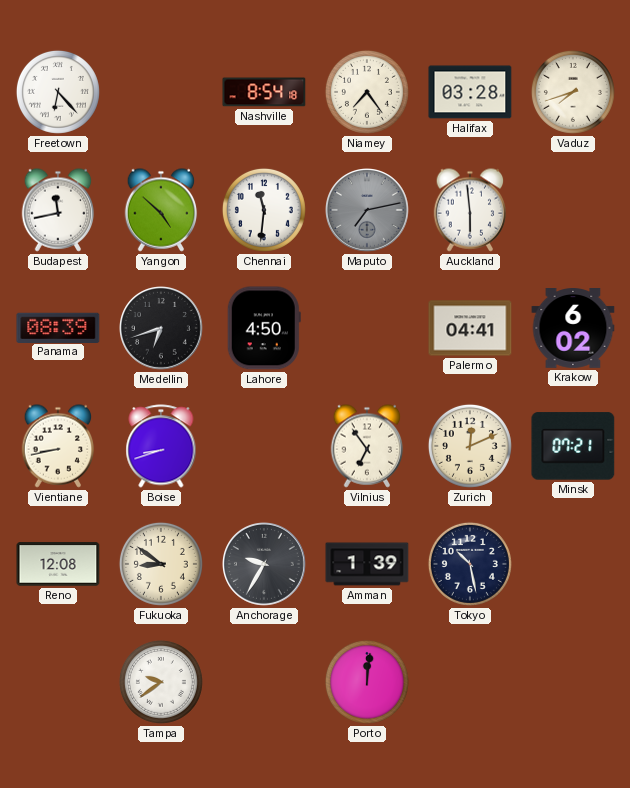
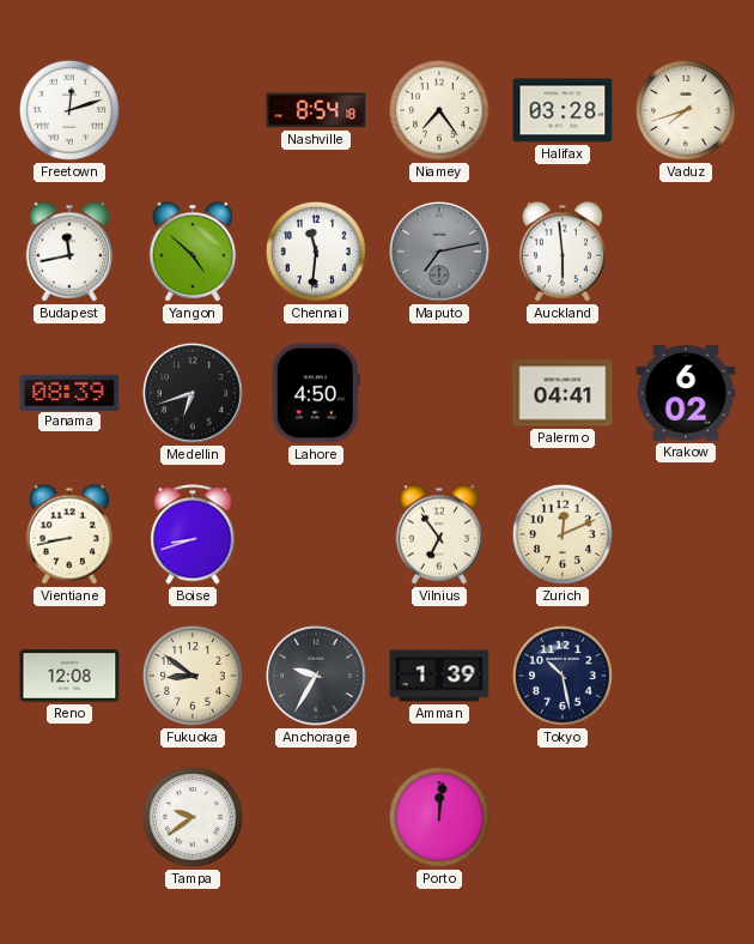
Freetown: 6:23 -> 12:12
Minsk: 07:21 -> none
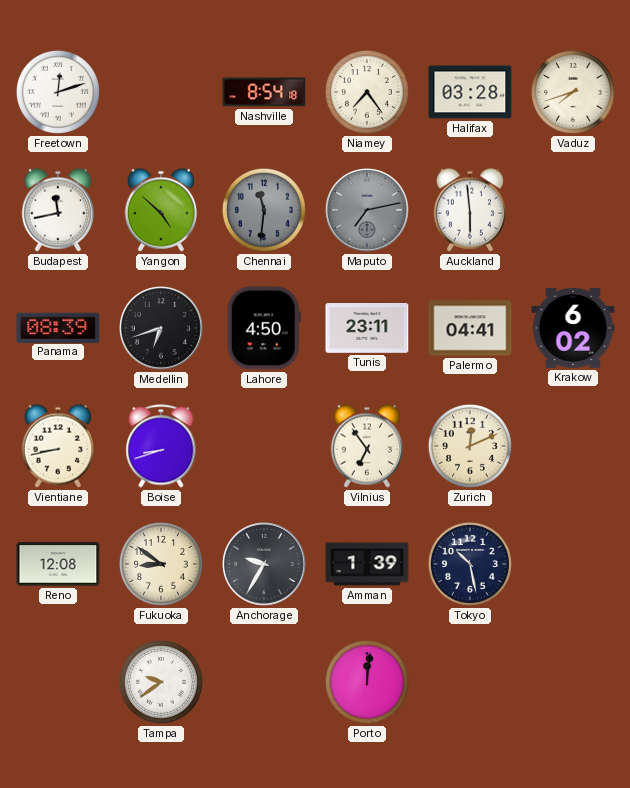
Chennai dial: white -> grey
Tunis: none -> 23:11
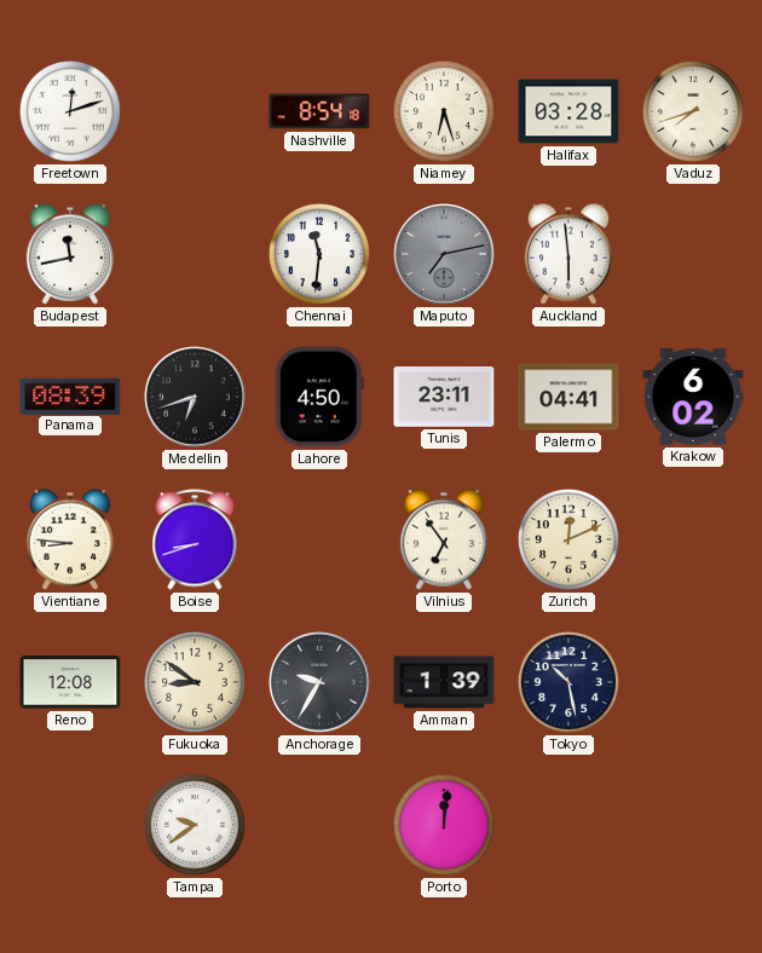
Niamey: 7:24 -> 6:27
Yangon: 4:52 -> none
Chennai dial: grey -> white
Vientiane: 8:43 -> 8:46
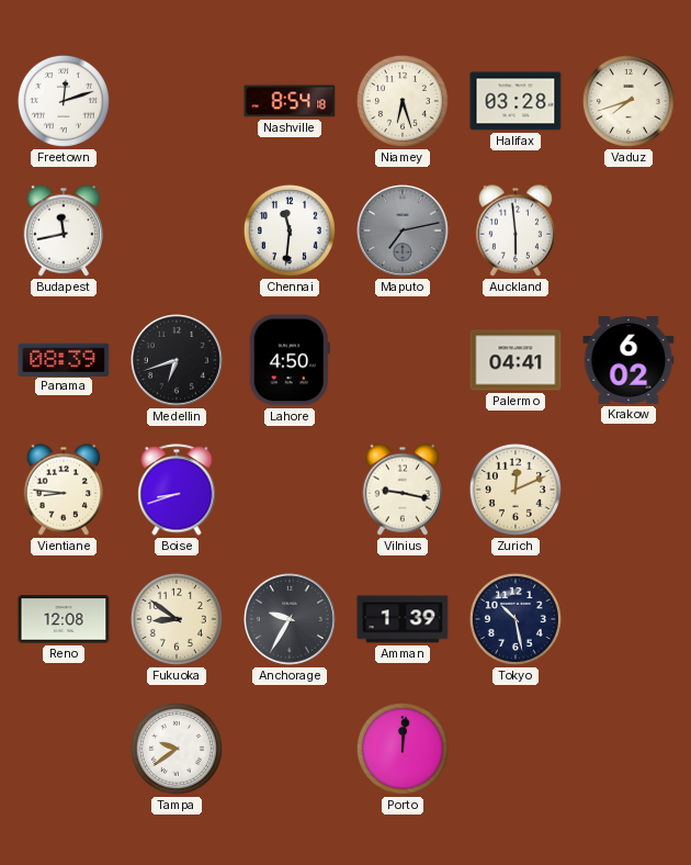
Tunis: 23:11 -> none
Vilnius: 6:54 -> 9:17
